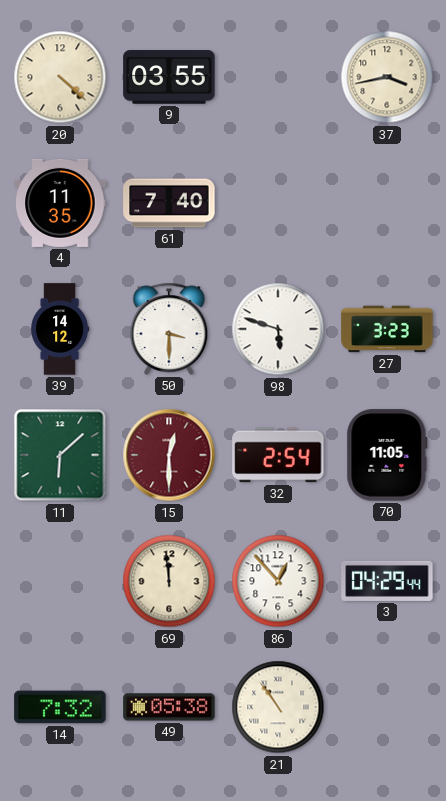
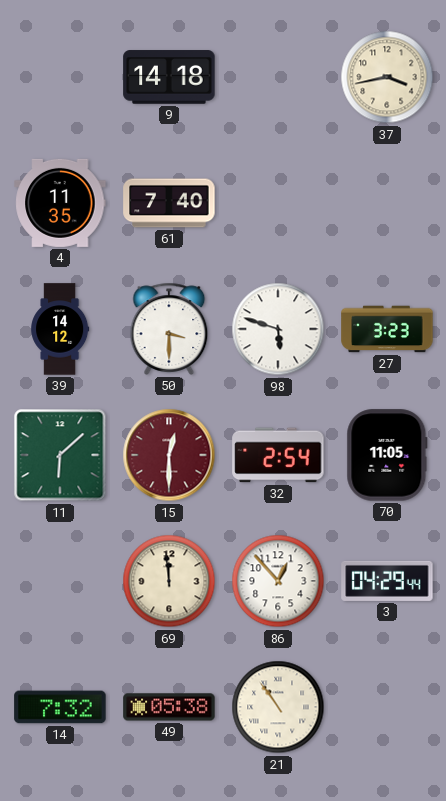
20: 4:22 -> none
9: 03:55 -> 14:18
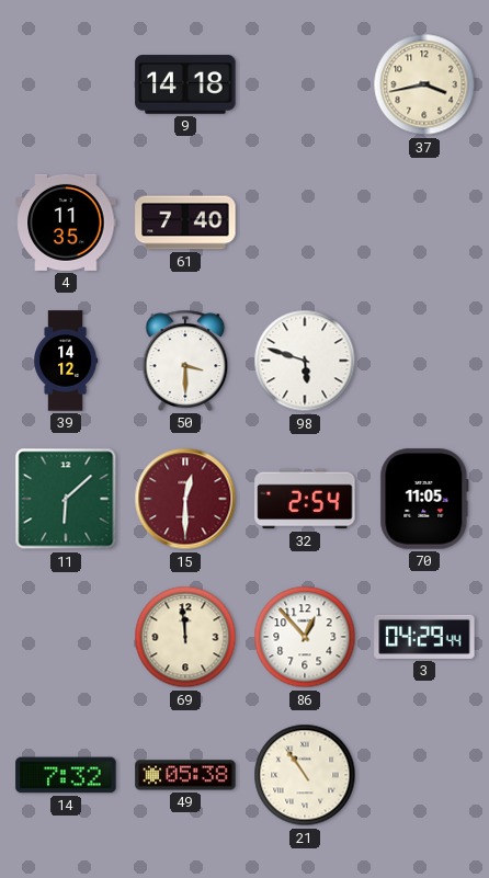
27: 3:23 -> none
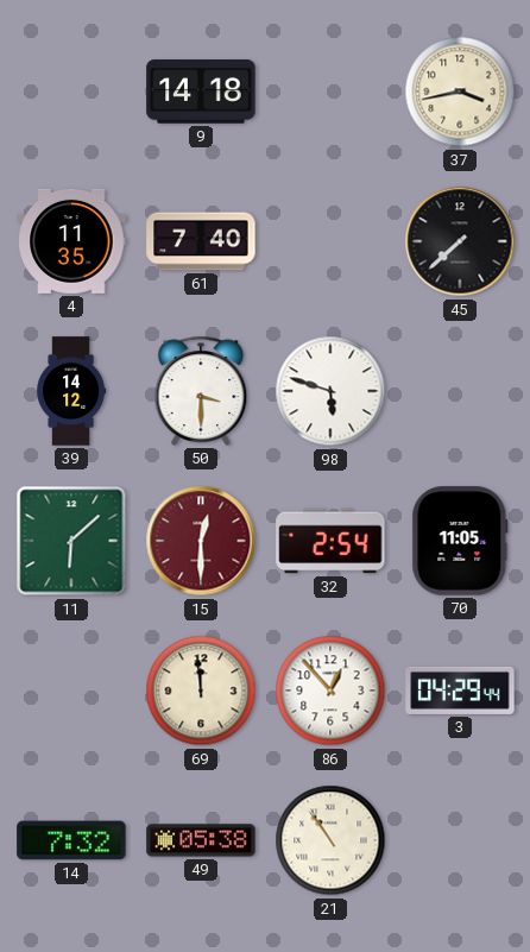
45: none -> 7:38
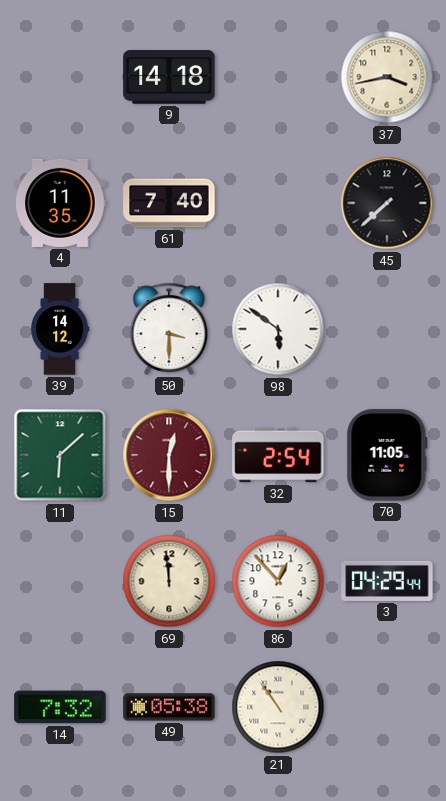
98: 5:48 -> 5:51
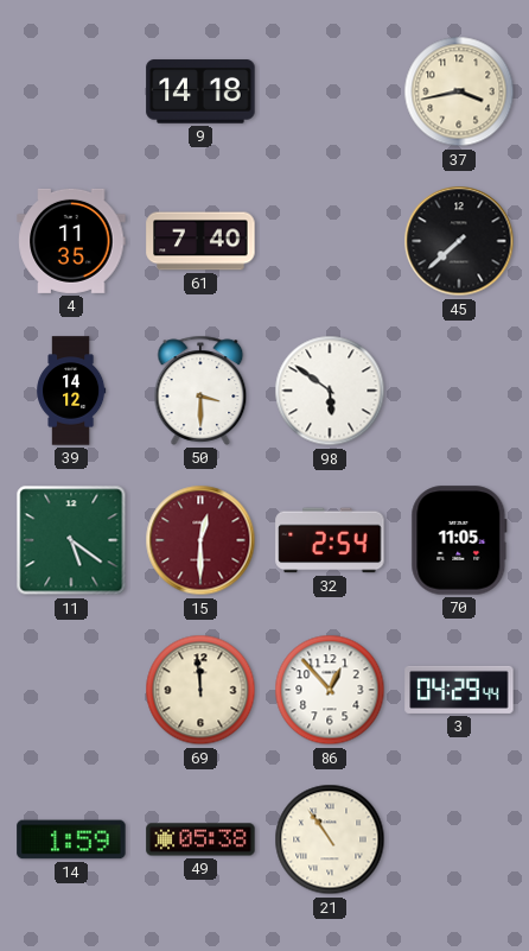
11: 6:08 -> 5:21
14: 7:32 -> 1:59
